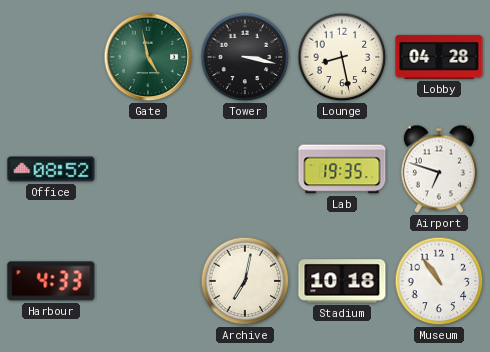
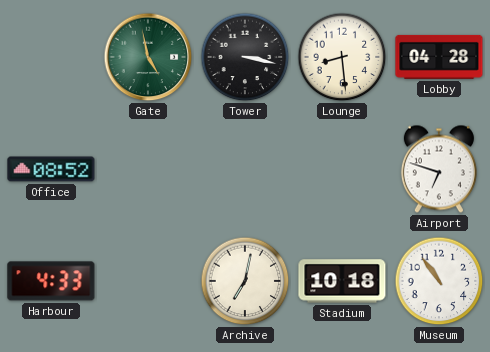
Lounge: 8:28 -> 8:29
Lab: 19:35 -> none
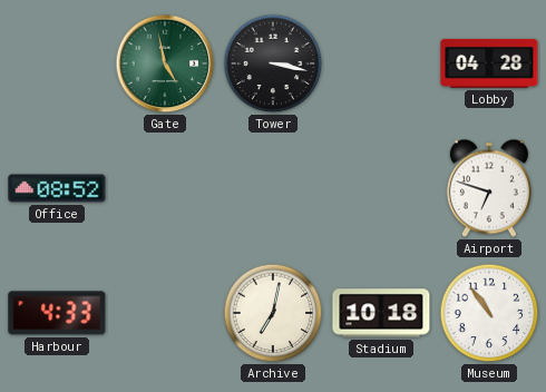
Lounge: 8:29 -> none
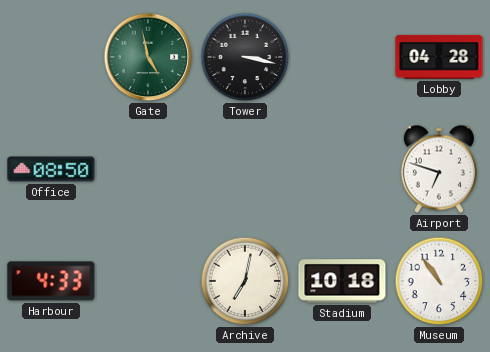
Office: 08:52 -> 08:50
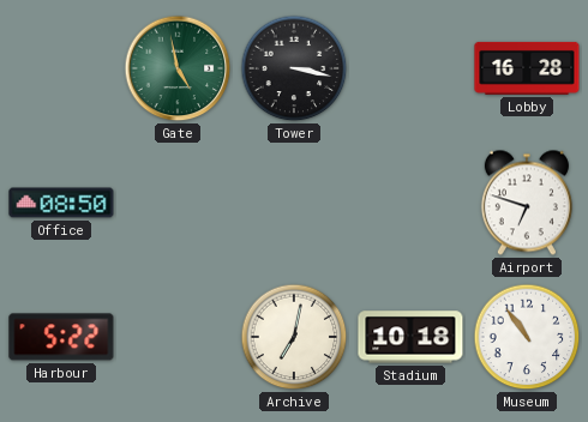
Lobby: 04:28 -> 16:28
Harbour: 4:33 -> 5:22
